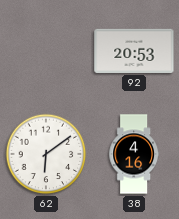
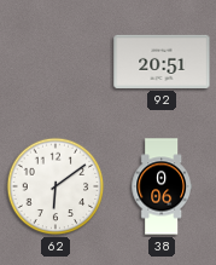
92: 20:53 -> 20:51
38: 4:16 -> 0:06
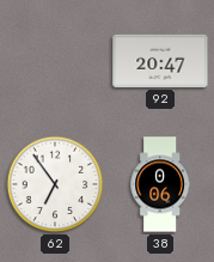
92: 20:51 -> 20:47
62: 6:09 -> 6:54
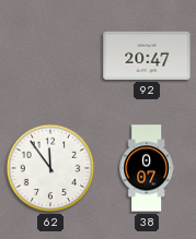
62: 6:54 -> 11:54
38: 0:06 -> 0:07
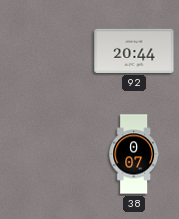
92: 20:47 -> 20:44
62: 11:54 -> none
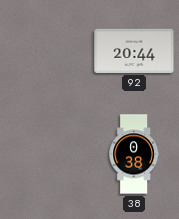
38: 0:07 -> 0:38
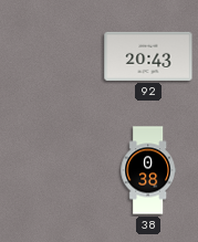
92: 20:44 -> 20:43
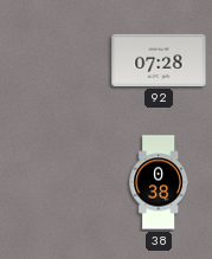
92: 20:43 -> 07:28
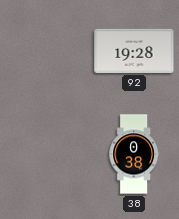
92: 07:28 -> 19:28
